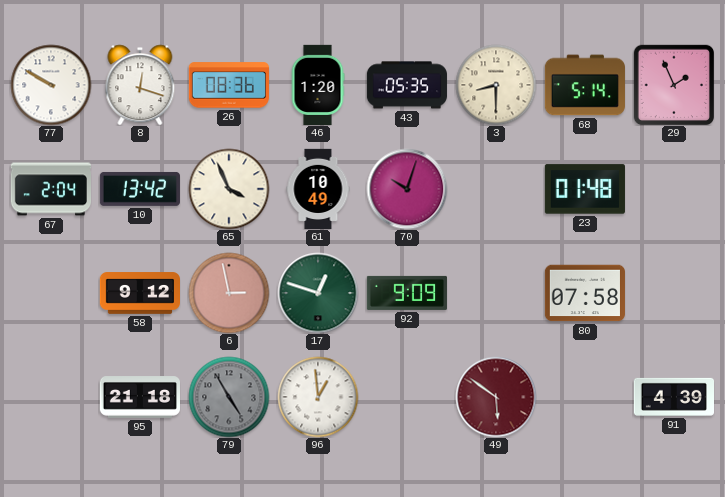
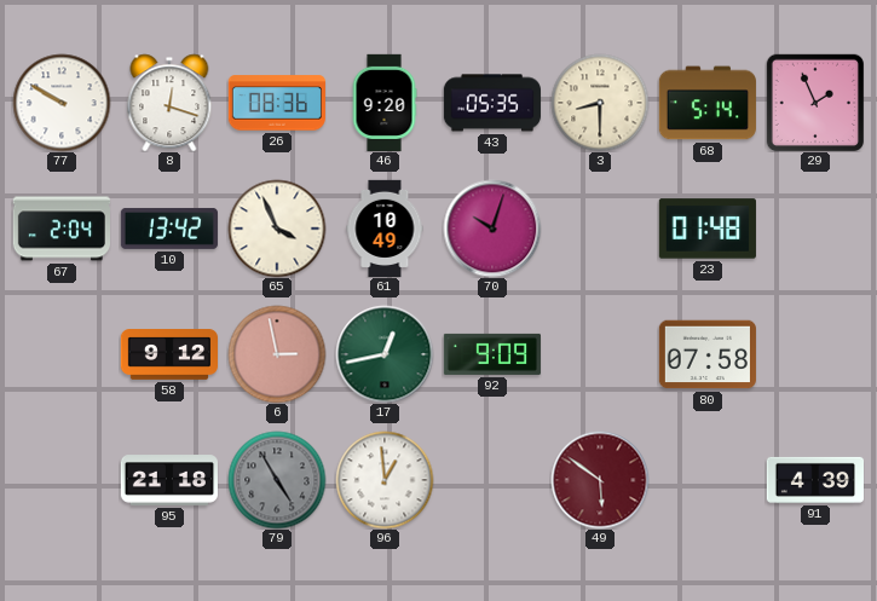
46: 1:20 -> 9:20
17: 12:48 -> 12:43
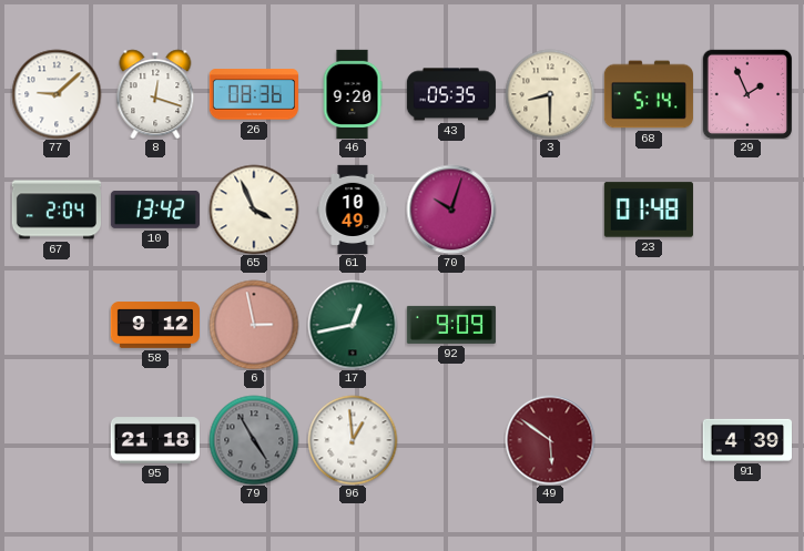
77: 9:50 -> 9:08
80: 07:58 -> none
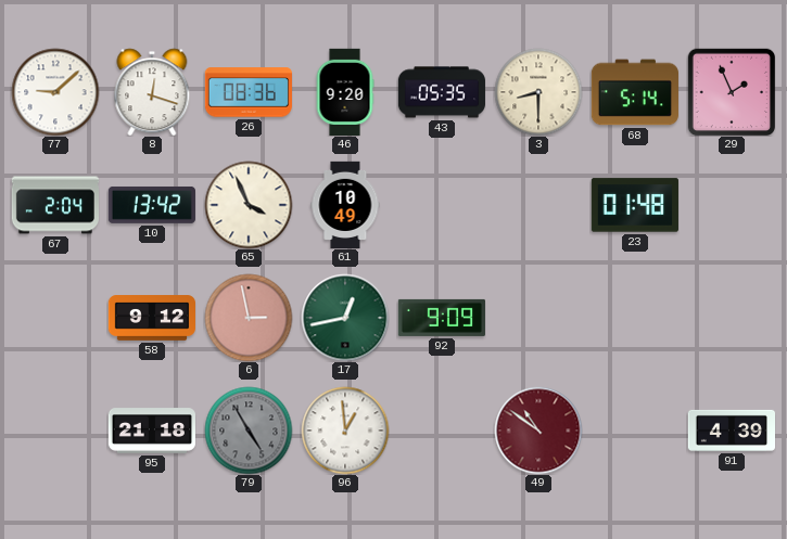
70: 10:03 -> none
49: 5:51 -> 10:51
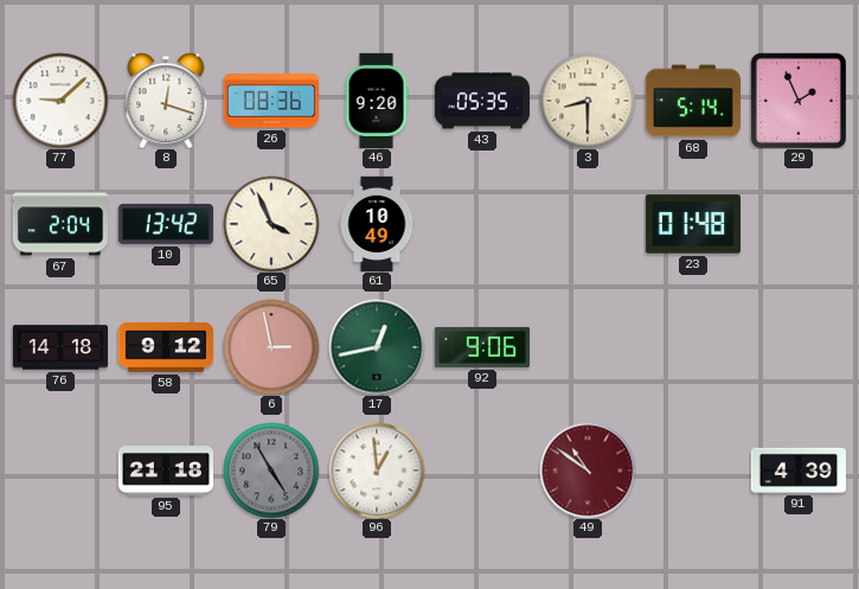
76: none -> 14:18
92: 9:09 -> 9:06
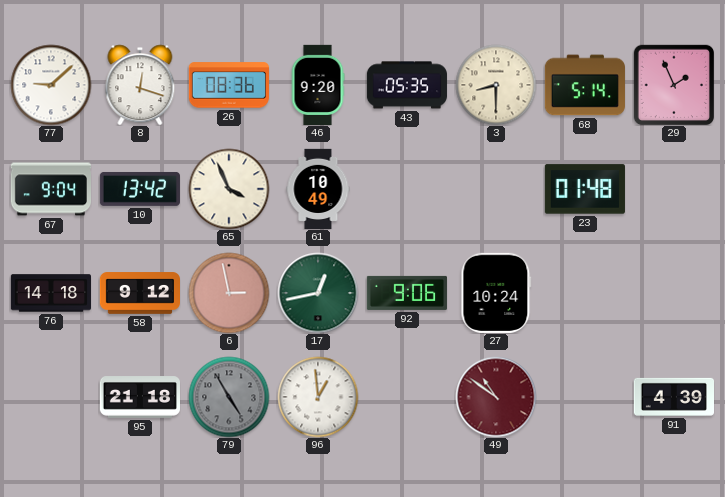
67: 2:04 -> 9:04
27: none -> 10:24
